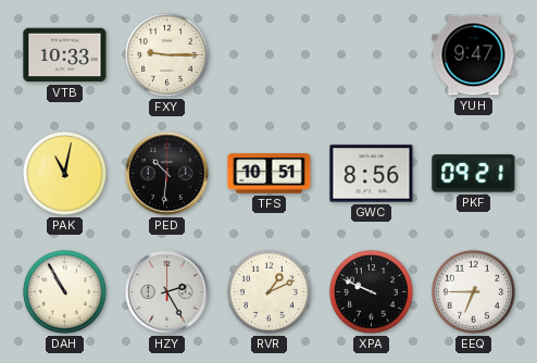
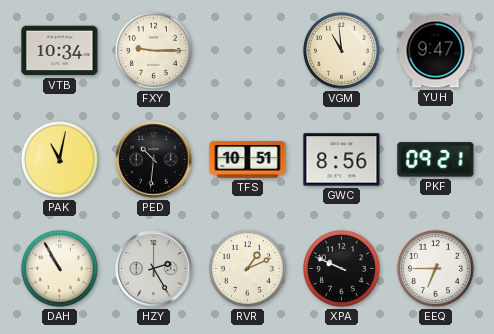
VTB: 10:33 -> 10:34
VGM: none -> 10:59
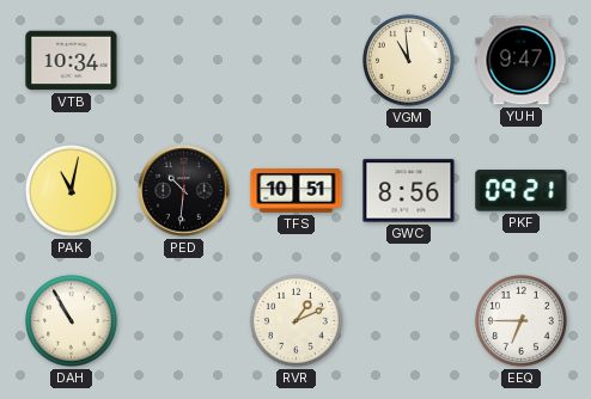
FXY: 9:15 -> none
HZY: 2:25 -> none
XPA: 9:49 -> none
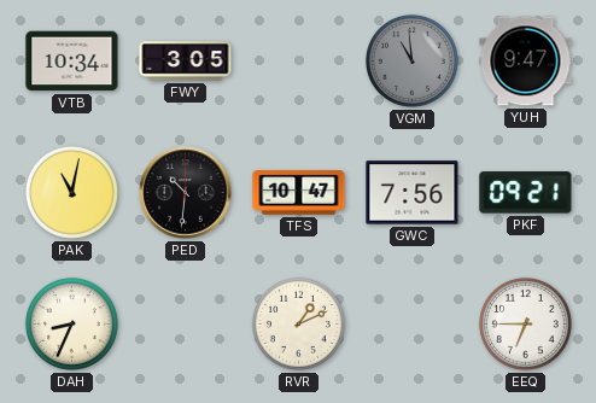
FWY: none -> 3:05
VGM dial: cream -> grey
TFS: 10:51 -> 10:47
GWC: 8:56 -> 7:56
DAH: 10:55 -> 8:34
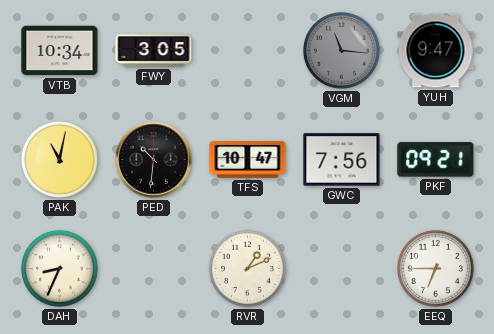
VGM: 10:59 -> 11:16
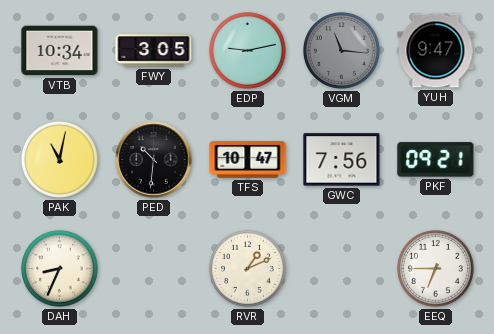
EDP: none -> 9:13
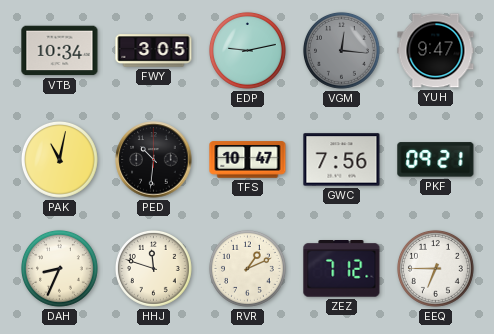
VGM: 11:16 -> 12:16
HHJ: none -> 11:48
ZEZ: none -> 7:12
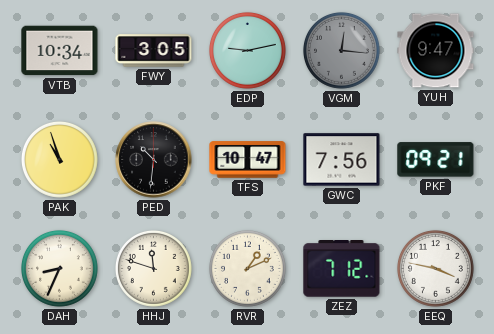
PAK: 11:02 -> 10:57
EEQ: 6:45 -> 3:47
